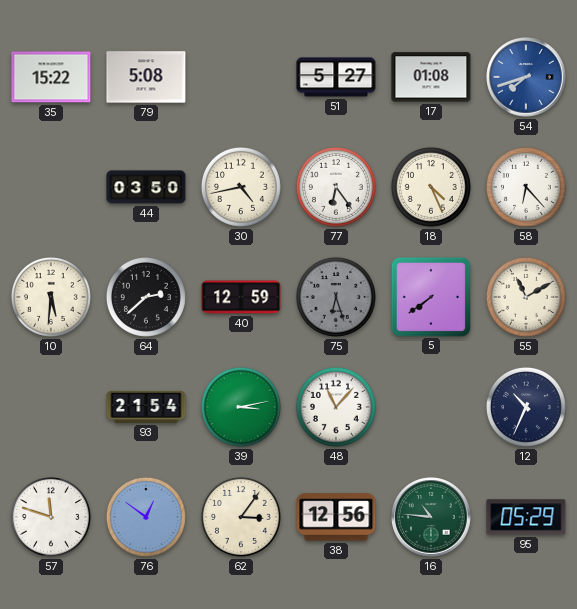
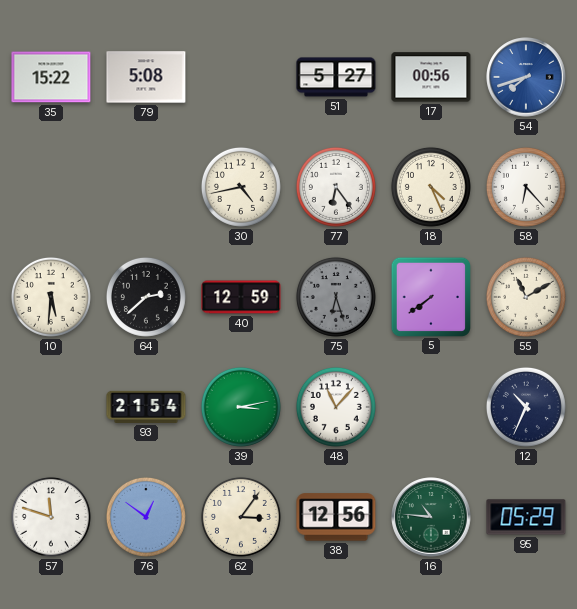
17: 01:08 -> 00:56
44: 03:50 -> none
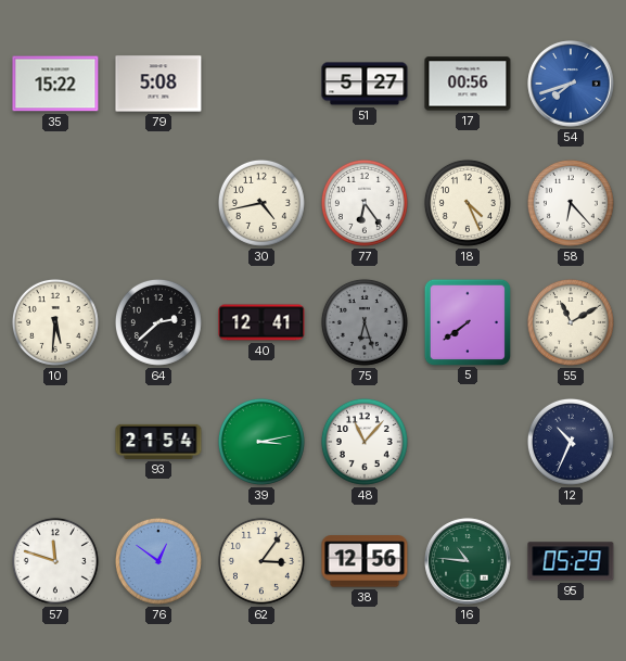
40: 12:59 -> 12:41
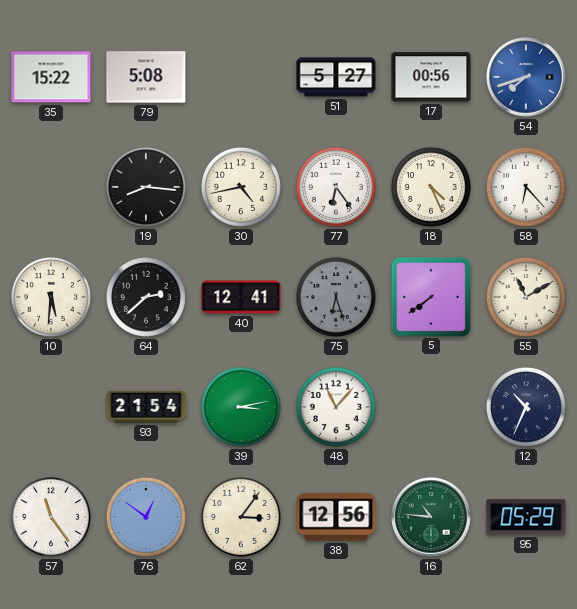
19: none -> 8:16
57: 11:48 -> 11:24
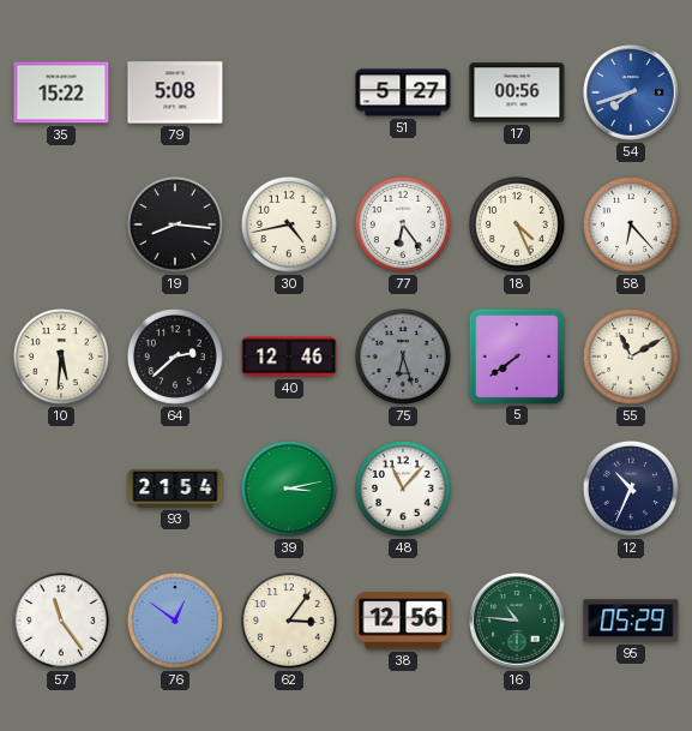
40: 12:41 -> 12:46
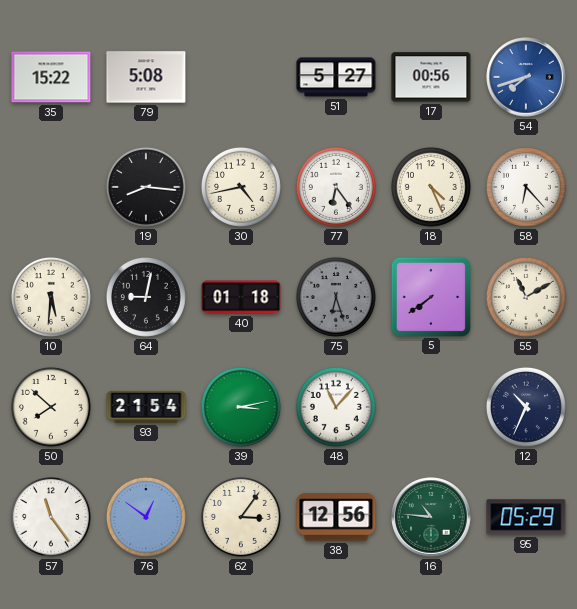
64: 2:38 -> 9:02
40: 12:46 -> 01:18
50: none -> 7:52
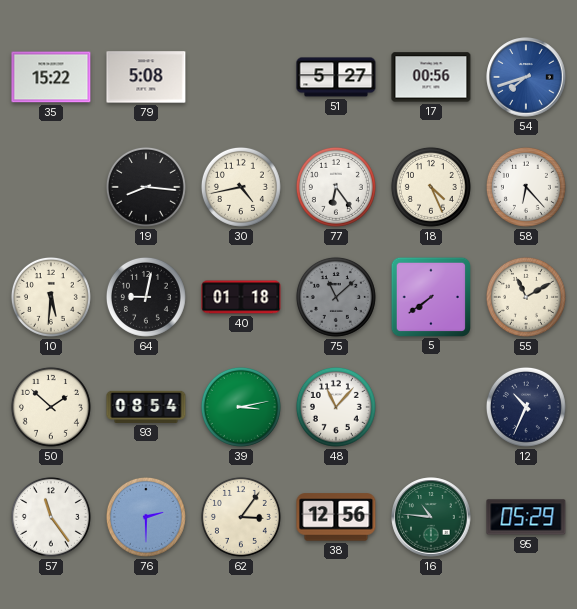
75: 6:27 -> 11:08
50: 7:52 -> 1:52
93: 21:54 -> 08:54
76: 12:51 -> 2:30
